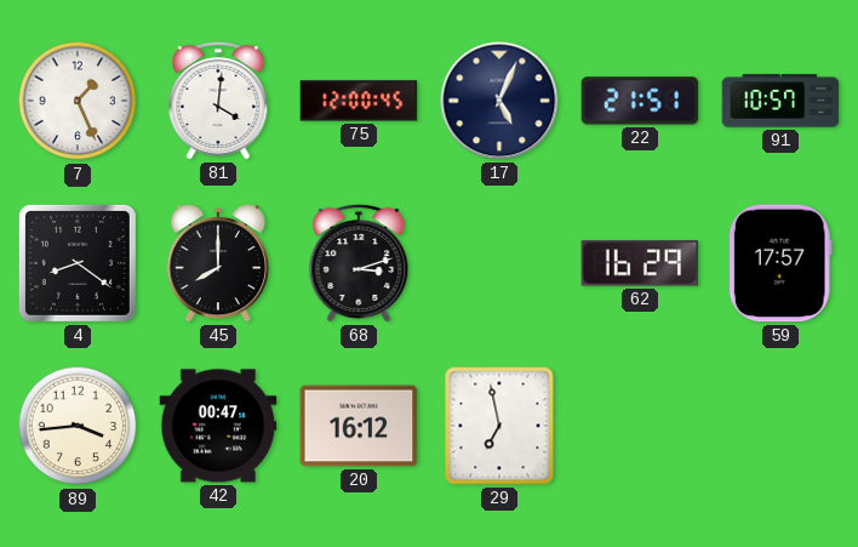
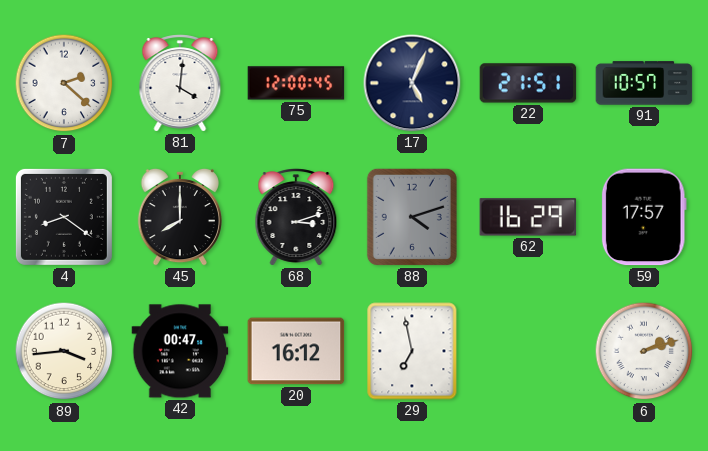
7: 1:26 -> 2:22
88: none -> 4:12
6: none -> 2:12
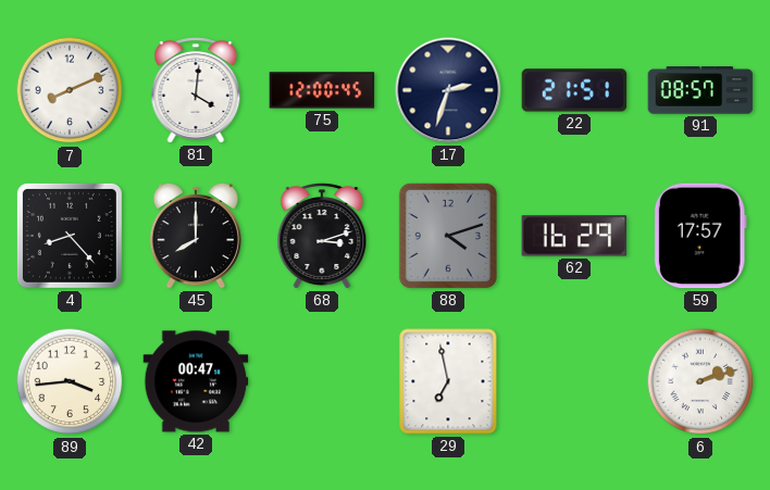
7: 2:22 -> 8:11
17: 5:04 -> 2:33
91: 10:57 -> 08:57
4: 8:21 -> 8:23
20: 16:12 -> none
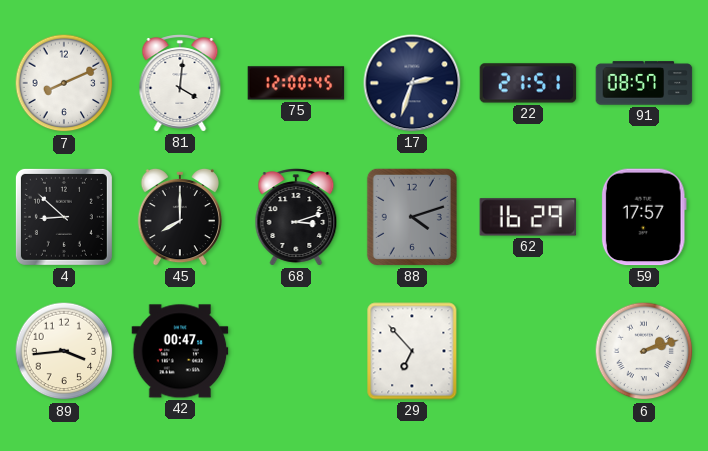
4: 8:23 -> 8:52
29: 6:58 -> 6:53
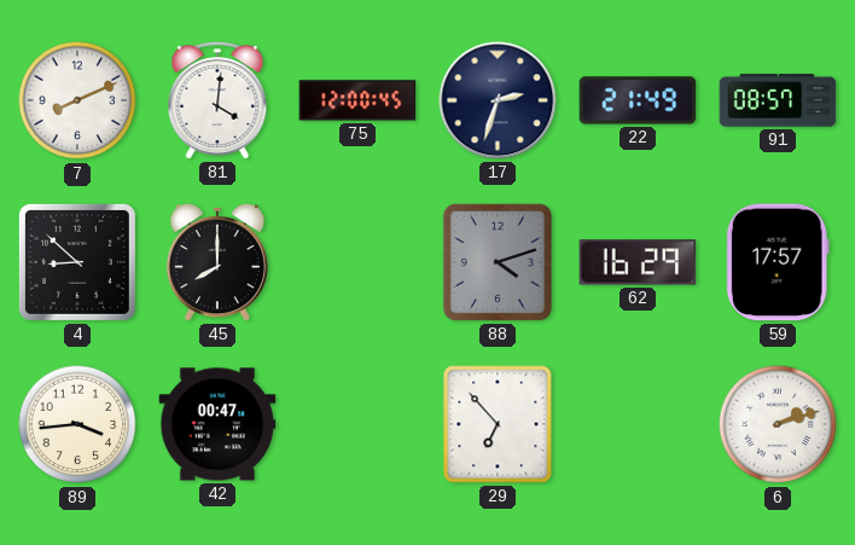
22: 21:51 -> 21:49
68: 3:12 -> none
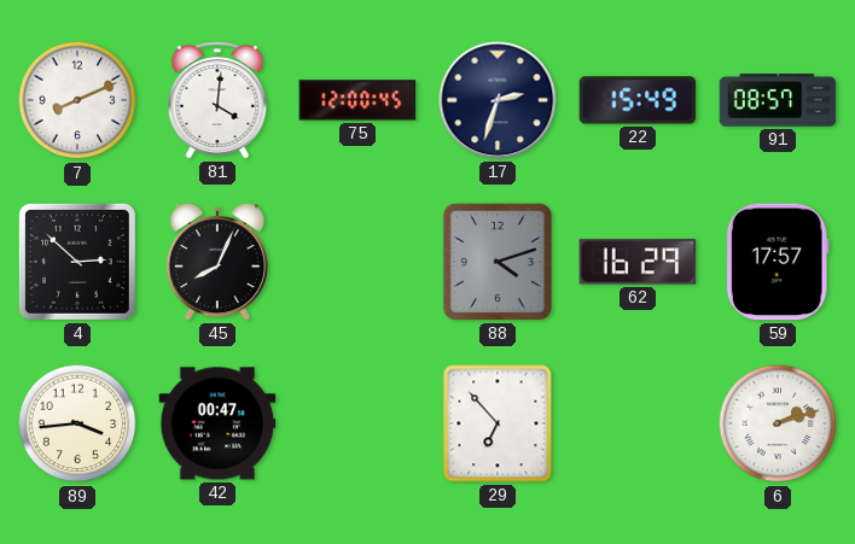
22: 21:49 -> 15:49
4: 8:52 -> 2:52
45: 8:00 -> 8:04
